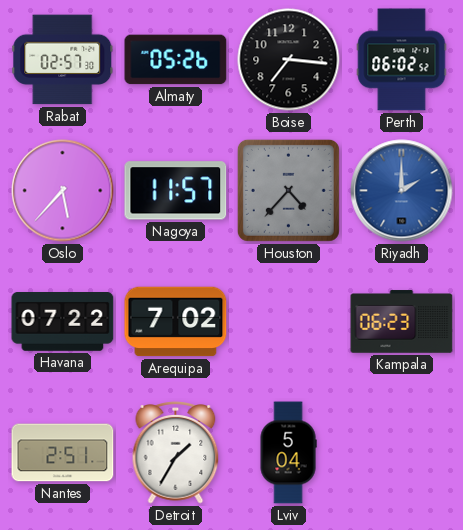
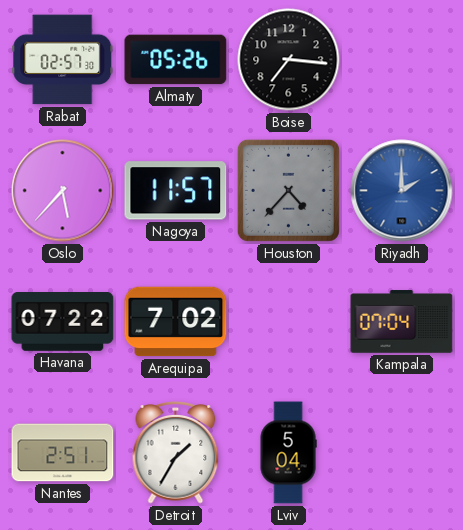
Perth: 06:02 -> none
Kampala: 06:23 -> 07:04
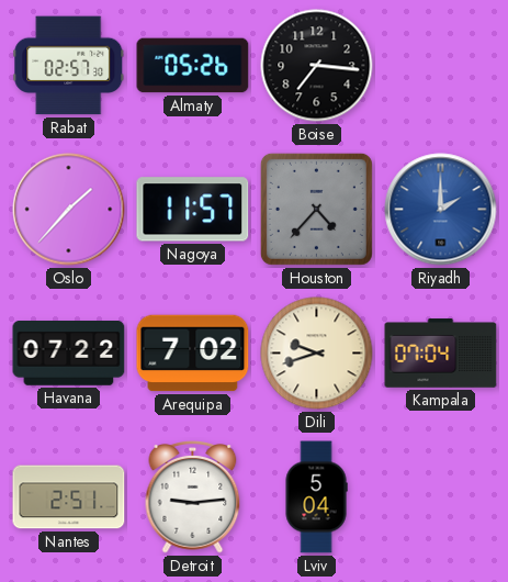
Oslo: 5:37 -> 1:37
Dili: none -> 9:42
Detroit: 1:35 -> 9:14
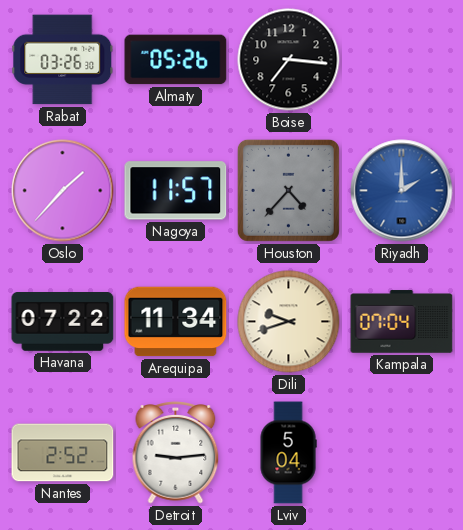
Rabat: 02:57 -> 03:26
Arequipa: 7:02 -> 11:34
Nantes: 2:51 -> 2:52
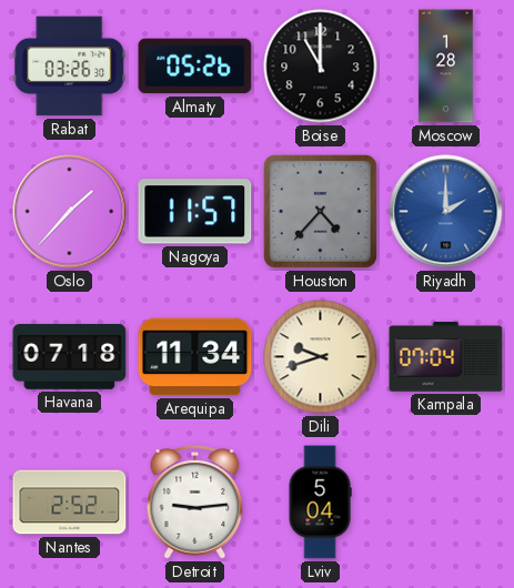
Boise: 7:16 -> 11:00
Moscow: none -> 1:28
Havana: 07:22 -> 07:18
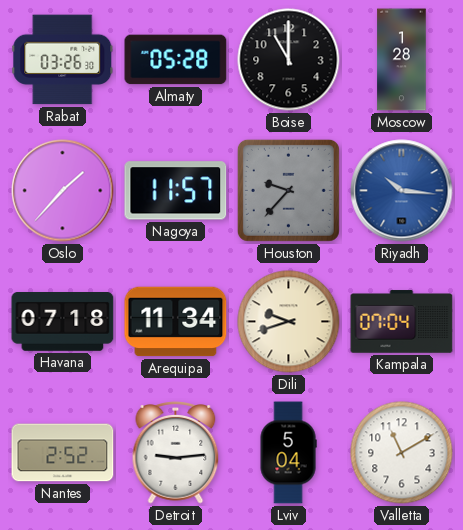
Almaty: 05:26 -> 05:28
Houston: 4:37 -> 9:37
Riyadh: 2:00 -> 10:16
Valletta: none -> 11:10
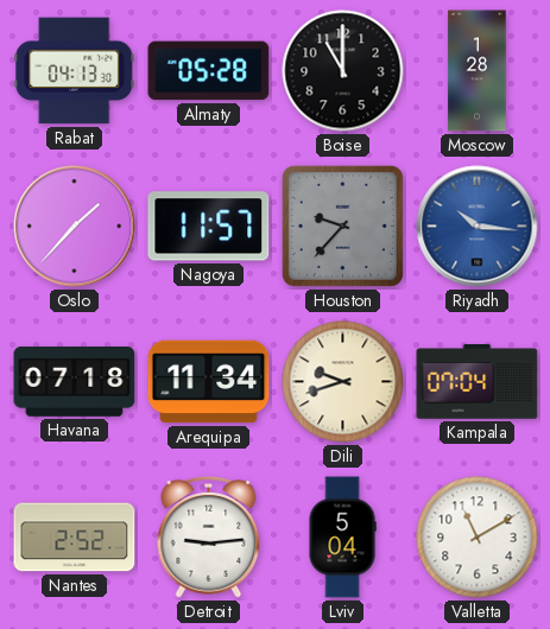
Rabat: 03:26 -> 04:13
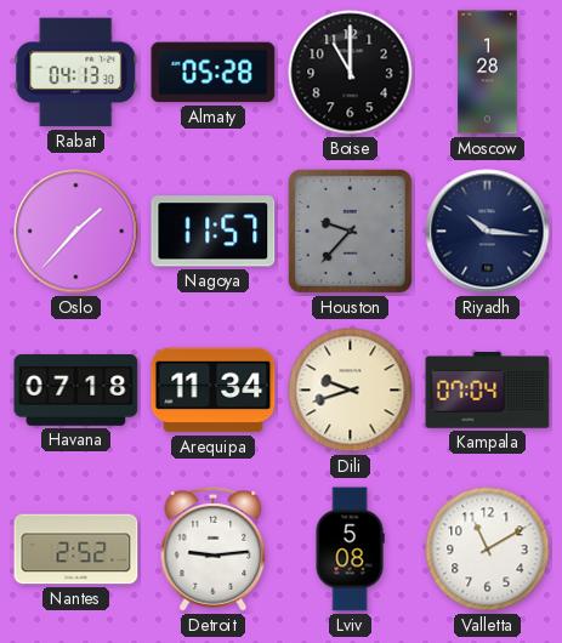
Riyadh dial: blue -> navy
Lviv: 5:04 -> 5:08
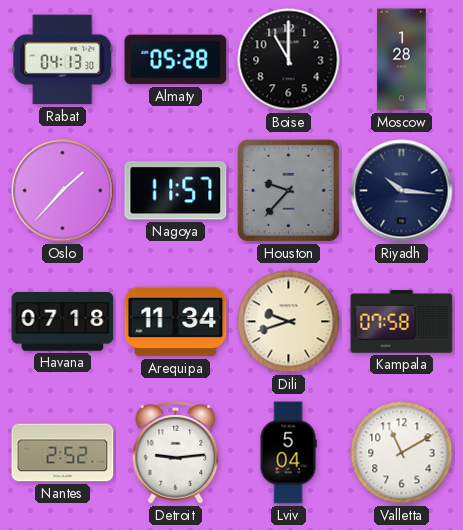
Kampala: 07:04 -> 07:58
Lviv: 5:08 -> 5:04
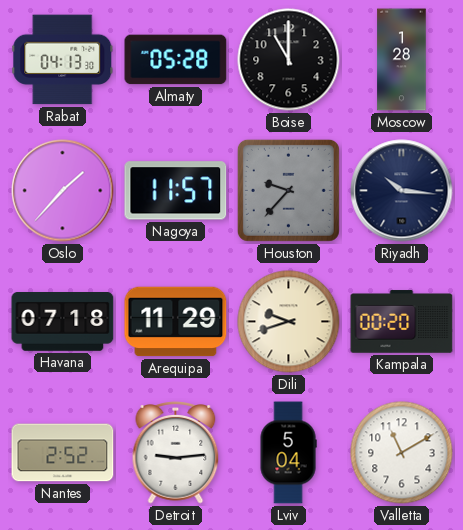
Arequipa: 11:34 -> 11:29
Kampala: 07:58 -> 00:20
